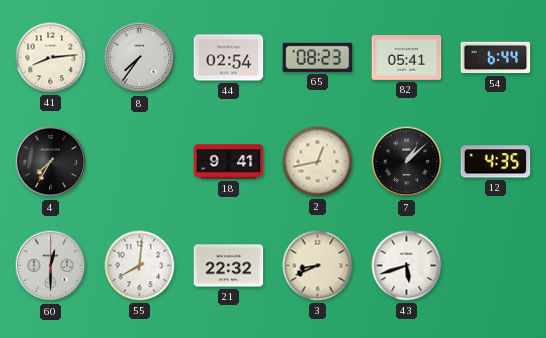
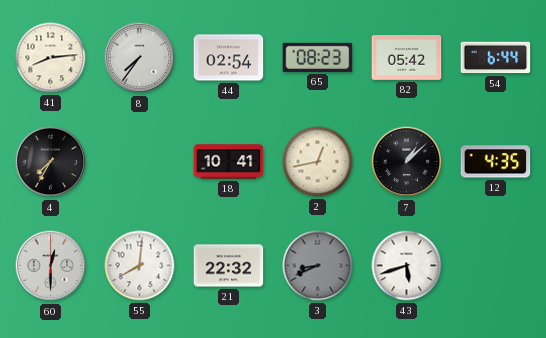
82: 05:41 -> 05:42
18: 9:41 -> 10:41
3 dial: cream -> grey
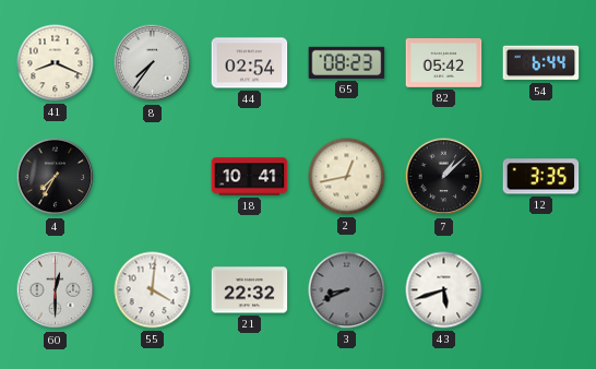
41: 8:14 -> 8:19
12: 4:35 -> 3:35
55: 8:01 -> 4:01
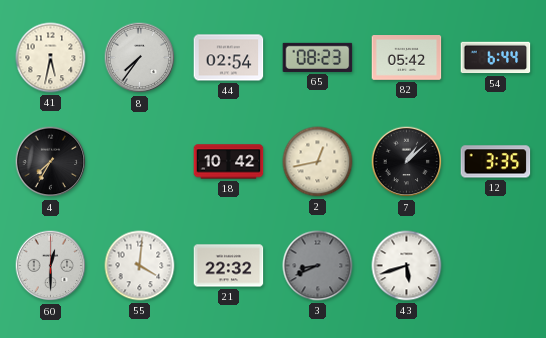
41: 8:19 -> 5:32
18: 10:41 -> 10:42
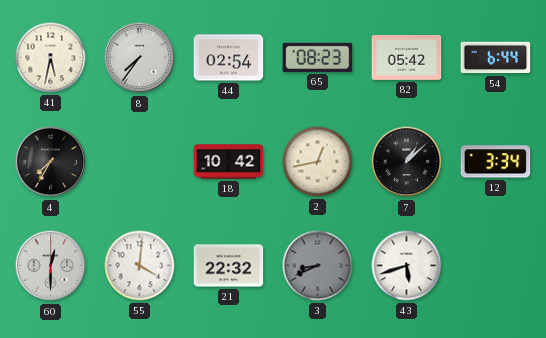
12: 3:35 -> 3:34
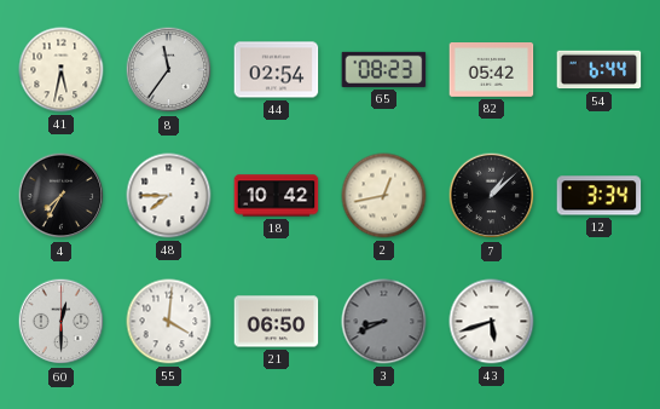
8: 7:36 -> 11:36
48: none -> 7:45
21: 22:32 -> 06:50
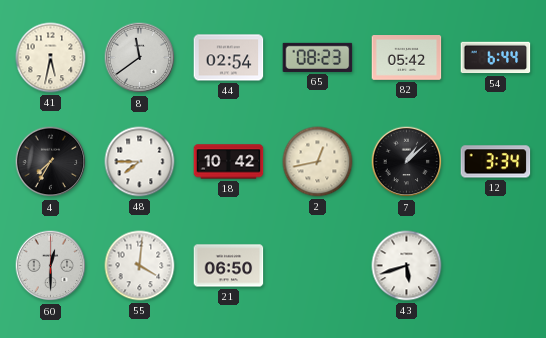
8: 11:36 -> 11:39
3: 8:41 -> none
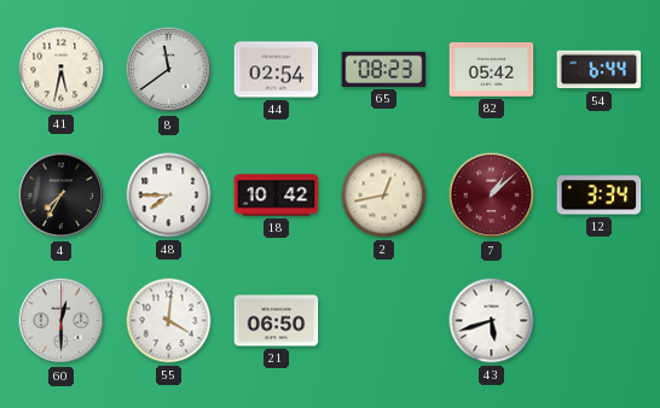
7 dial: black -> burgundy
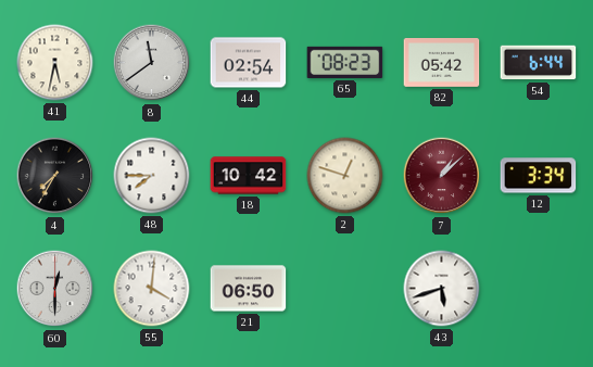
2: 12:43 -> 12:48
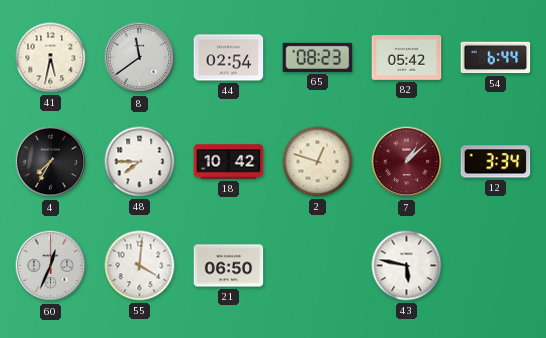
60: 12:30 -> 12:34
43: 5:42 -> 5:47
